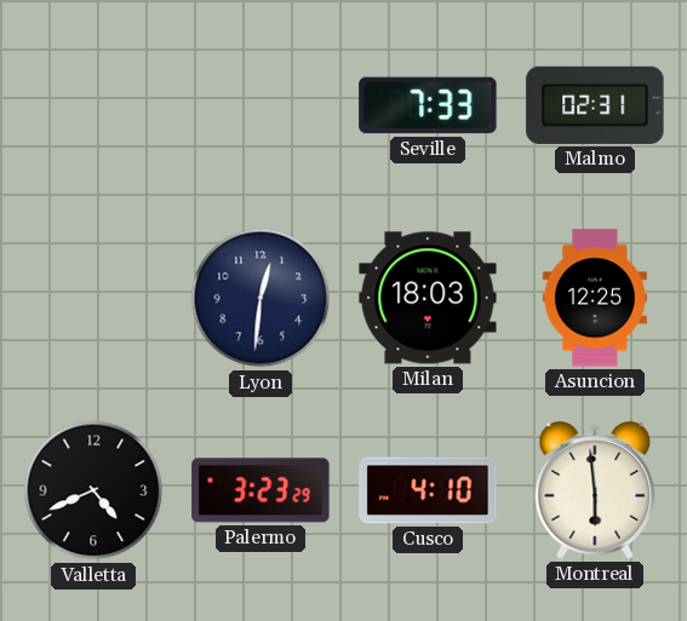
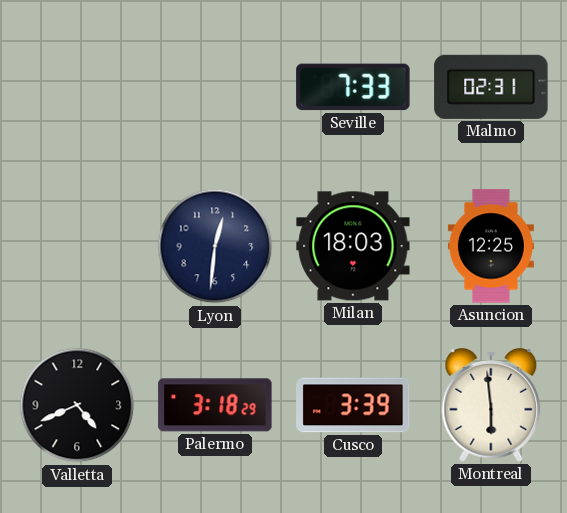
Palermo: 3:23 -> 3:18
Cusco: 4:10 -> 3:39
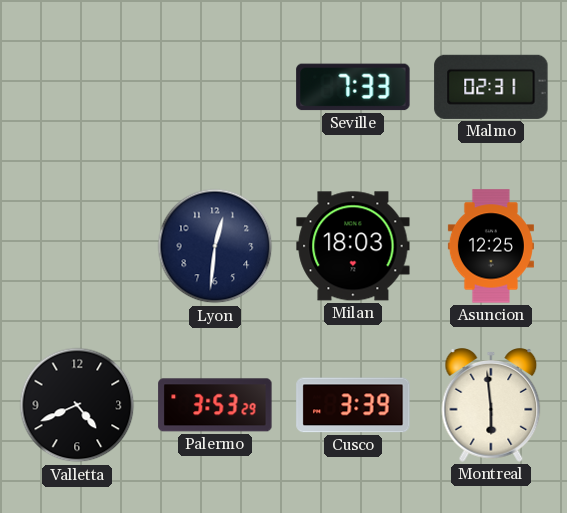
Palermo: 3:18 -> 3:53
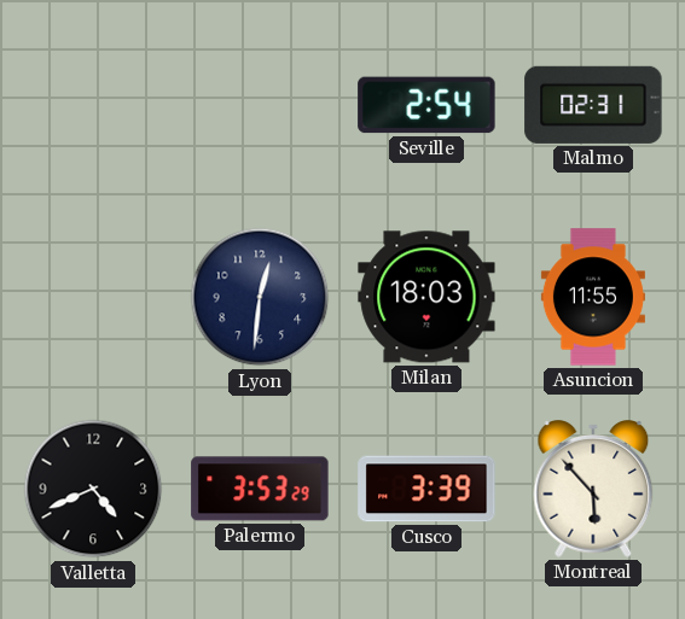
Seville: 7:33 -> 2:54
Asuncion: 12:25 -> 11:55
Montreal: 5:59 -> 5:53
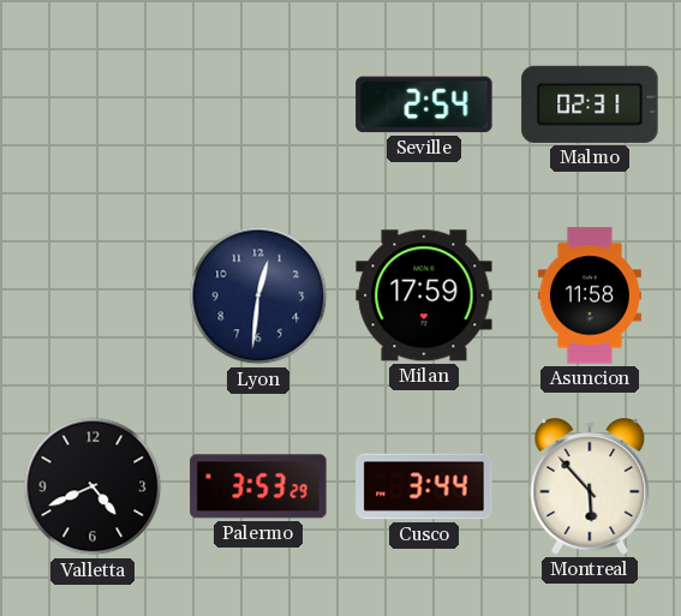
Milan: 18:03 -> 17:59
Asuncion: 11:55 -> 11:58
Cusco: 3:39 -> 3:44
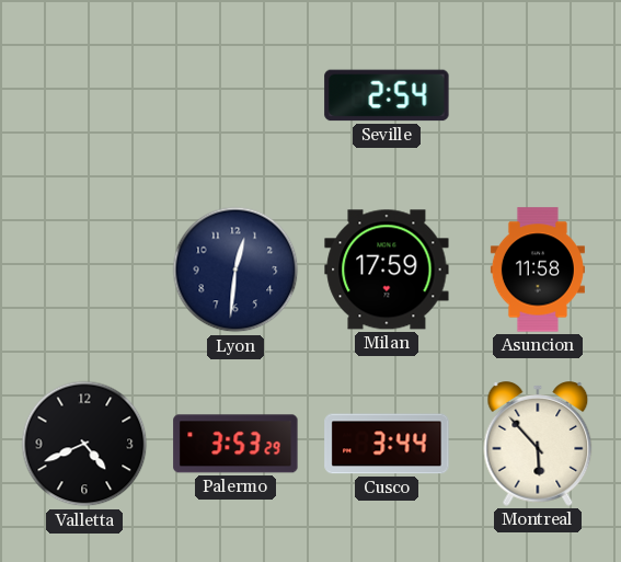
Malmo: 02:31 -> none
